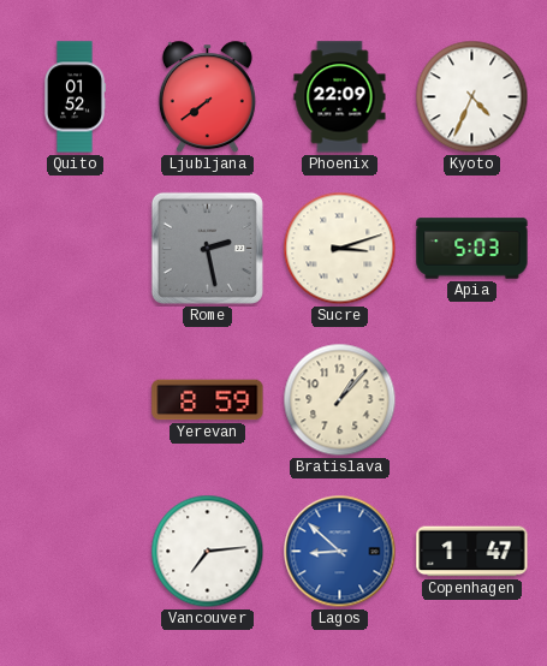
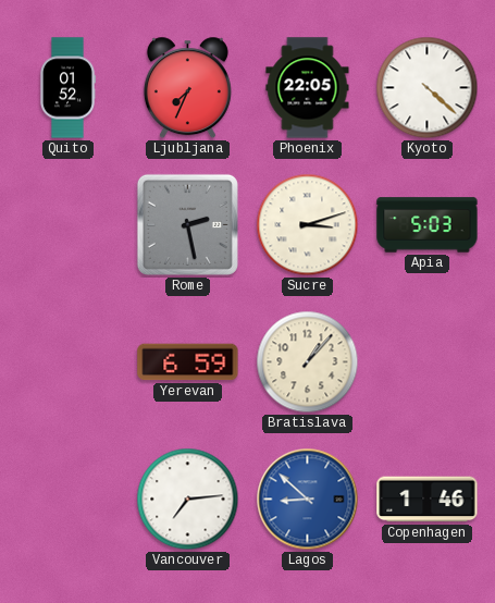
Ljubljana: 7:39 -> 7:34
Phoenix: 22:09 -> 22:05
Kyoto: 4:34 -> 4:22
Yerevan: 8:59 -> 6:59
Copenhagen: 1:47 -> 1:46
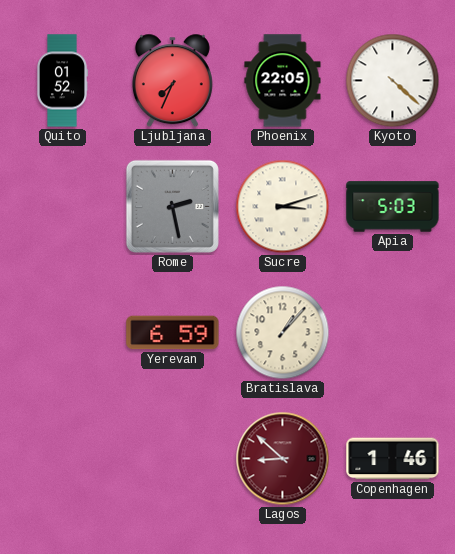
Vancouver: 7:14 -> none
Lagos dial: blue -> burgundy
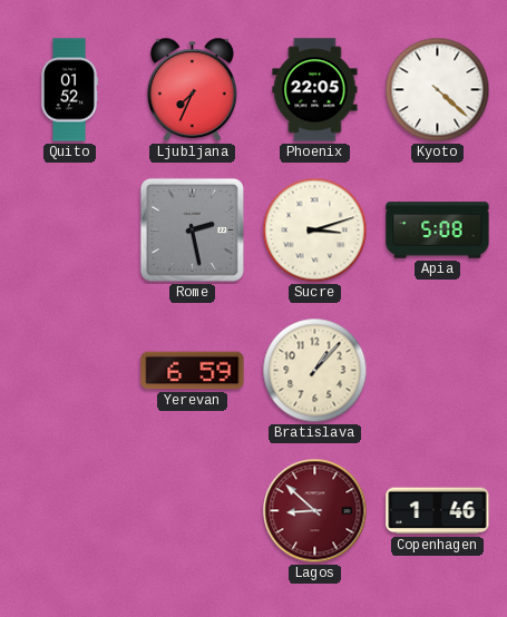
Apia: 5:03 -> 5:08
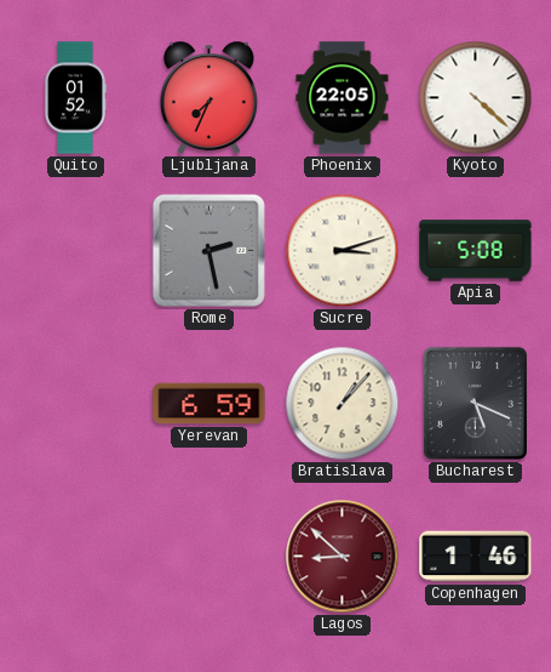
Bucharest: none -> 5:19
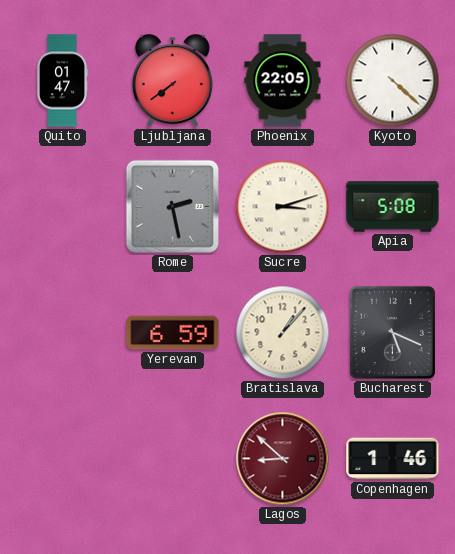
Quito: 01:52 -> 01:47
Ljubljana: 7:34 -> 7:39
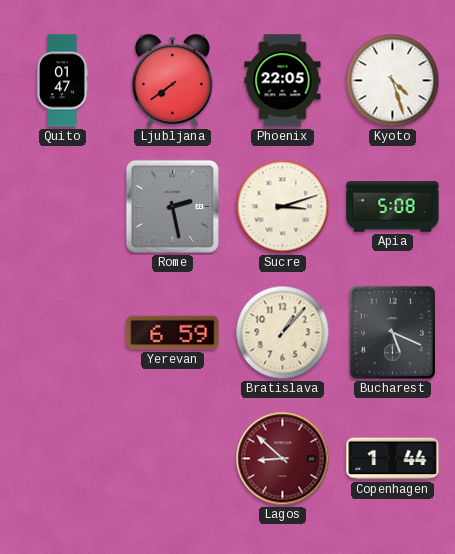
Kyoto: 4:22 -> 4:27
Copenhagen: 1:46 -> 1:44
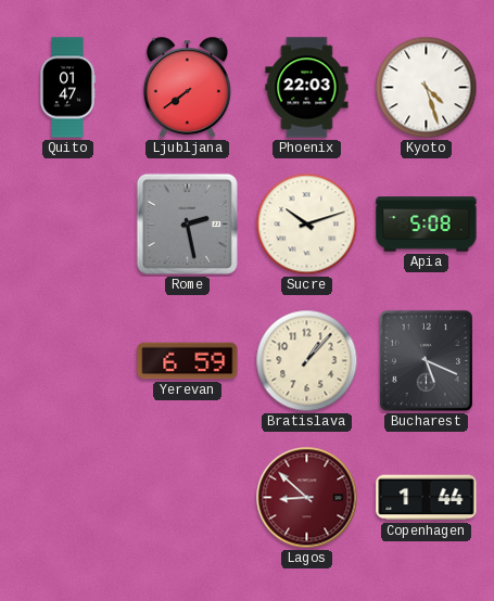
Phoenix: 22:05 -> 22:03
Sucre: 3:12 -> 10:12
